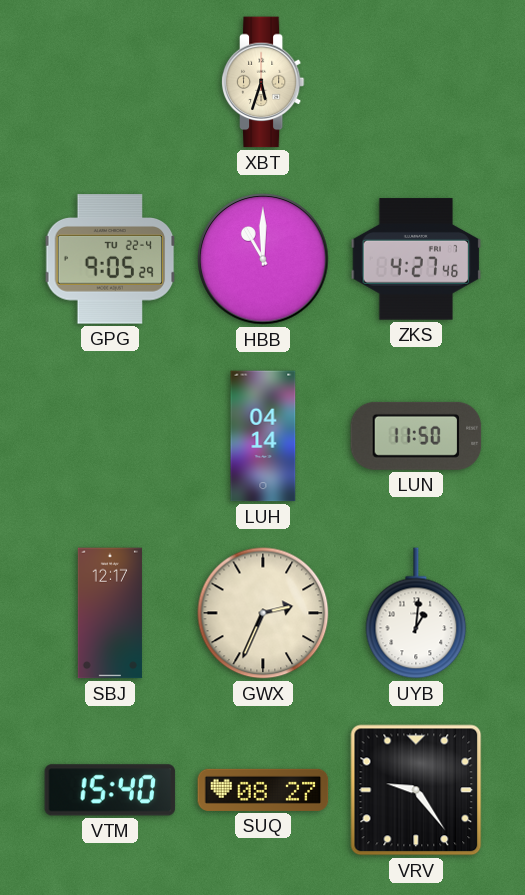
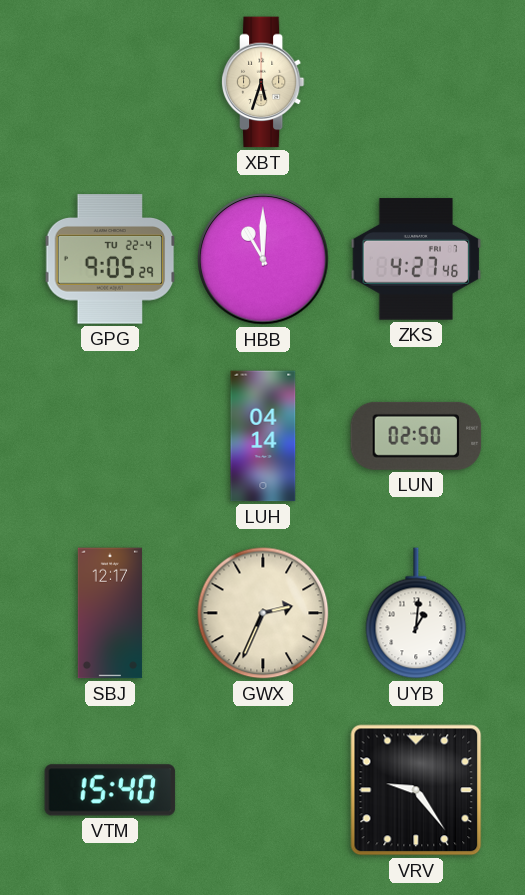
LUN: 11:50 -> 02:50
SUQ: 08:27 -> none
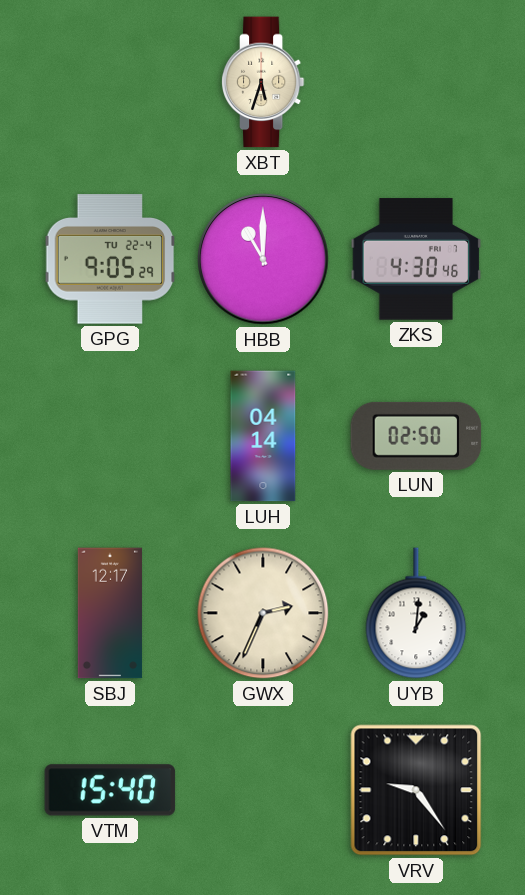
ZKS: 4:27 -> 4:30
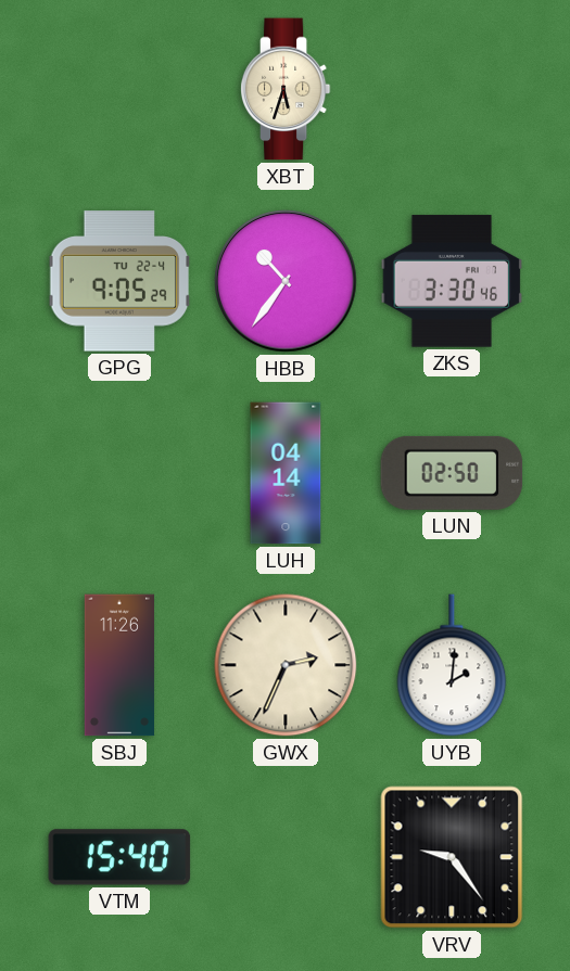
HBB: 11:00 -> 10:36
ZKS: 4:30 -> 3:30
SBJ: 12:17 -> 11:26
UYB: 1:01 -> 2:01
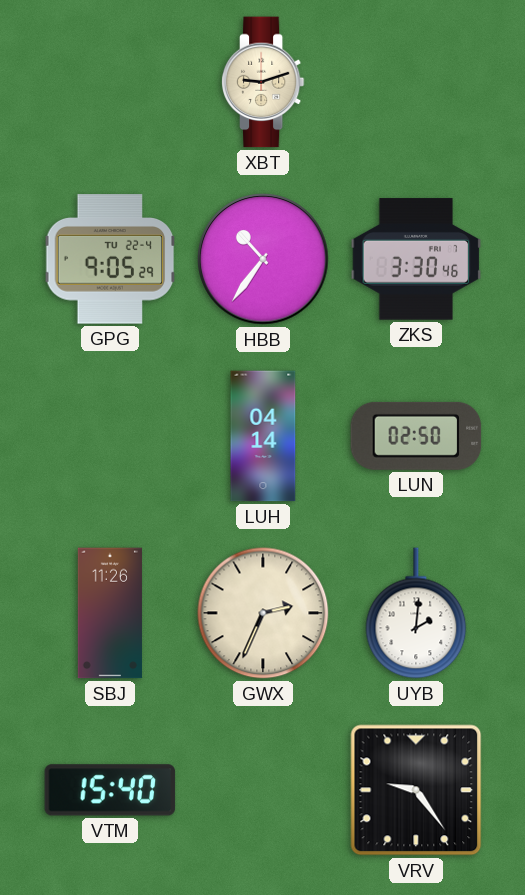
XBT: 5:33 -> 9:12
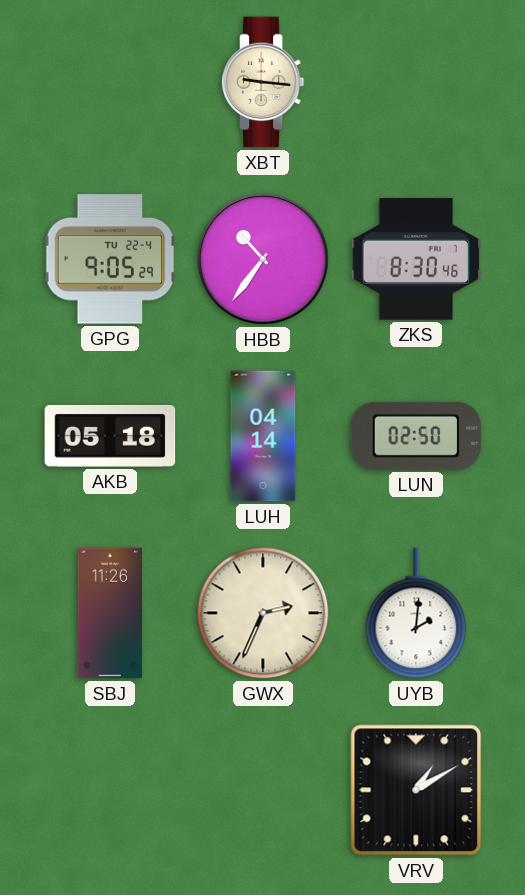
XBT: 9:12 -> 9:16
ZKS: 3:30 -> 8:30
AKB: none -> 05:18
VTM: 15:40 -> none
VRV: 9:24 -> 1:10
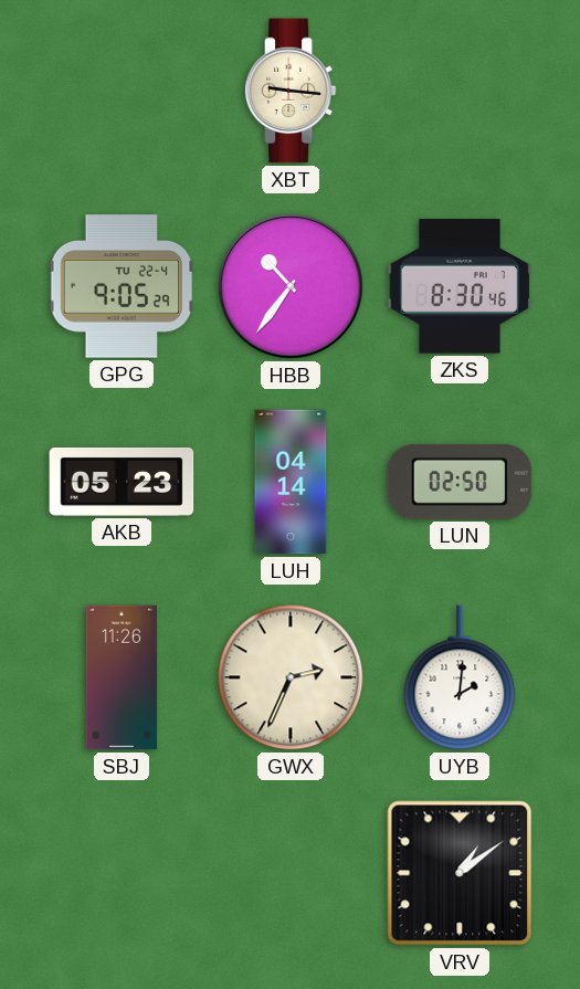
AKB: 05:18 -> 05:23
VRV: 1:10 -> 1:09
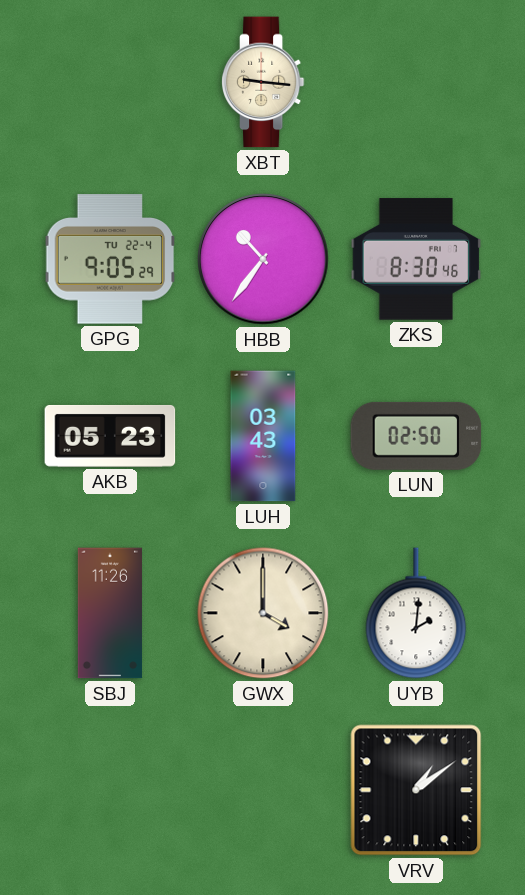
LUH: 04:14 -> 03:43
GWX: 2:34 -> 4:00
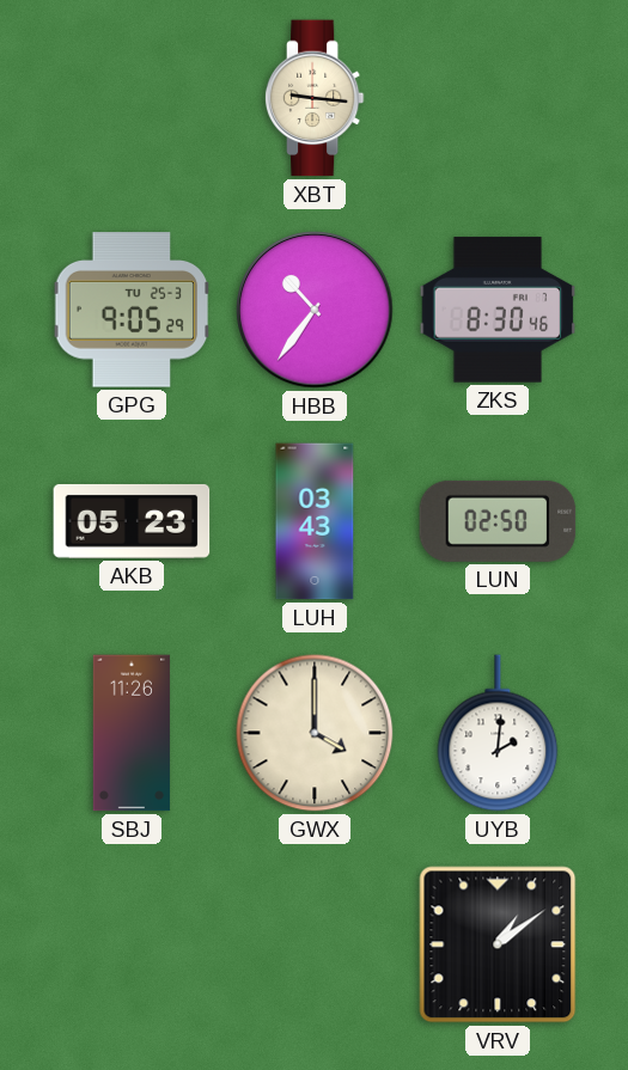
GPG date: TU 22-4 -> TU 25-3
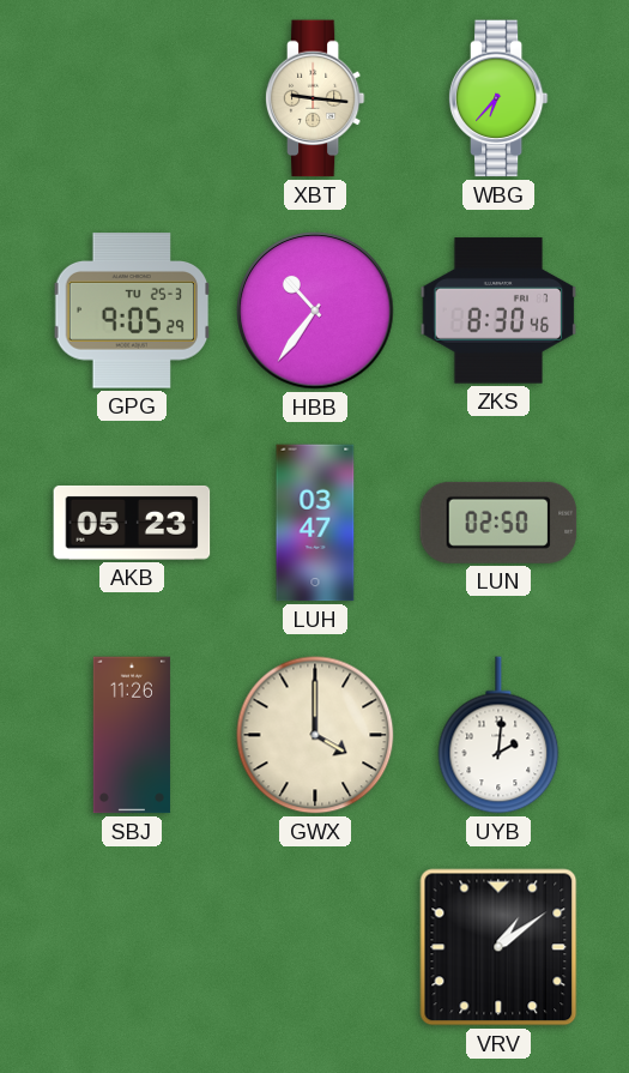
WBG: none -> 6:37
LUH: 03:43 -> 03:47
